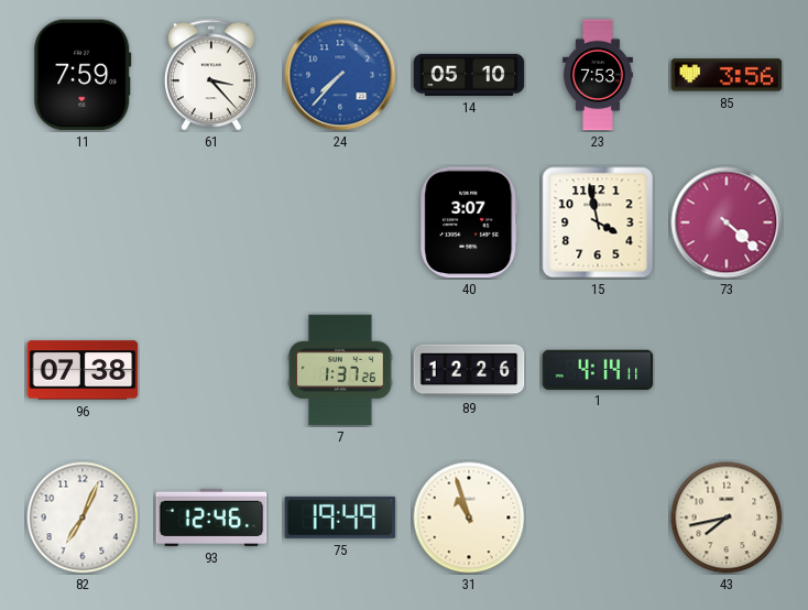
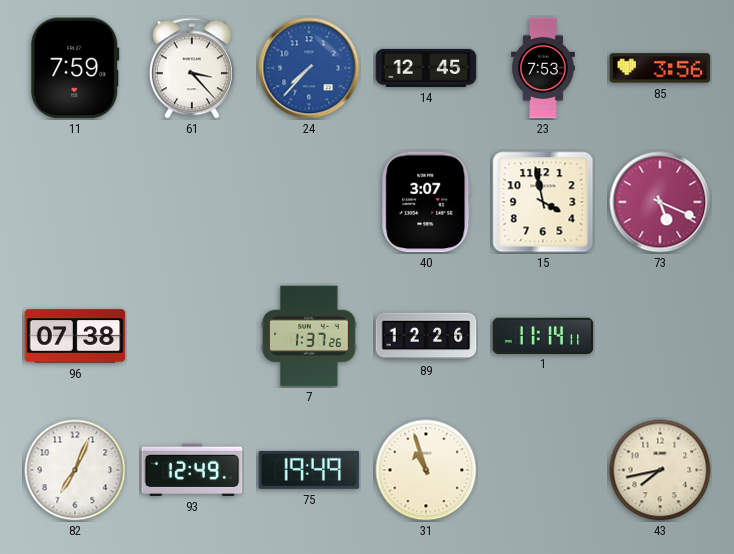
14: 05:10 -> 12:45
73: 4:22 -> 5:19
1: 4:14 -> 11:14
93: 12:46 -> 12:49
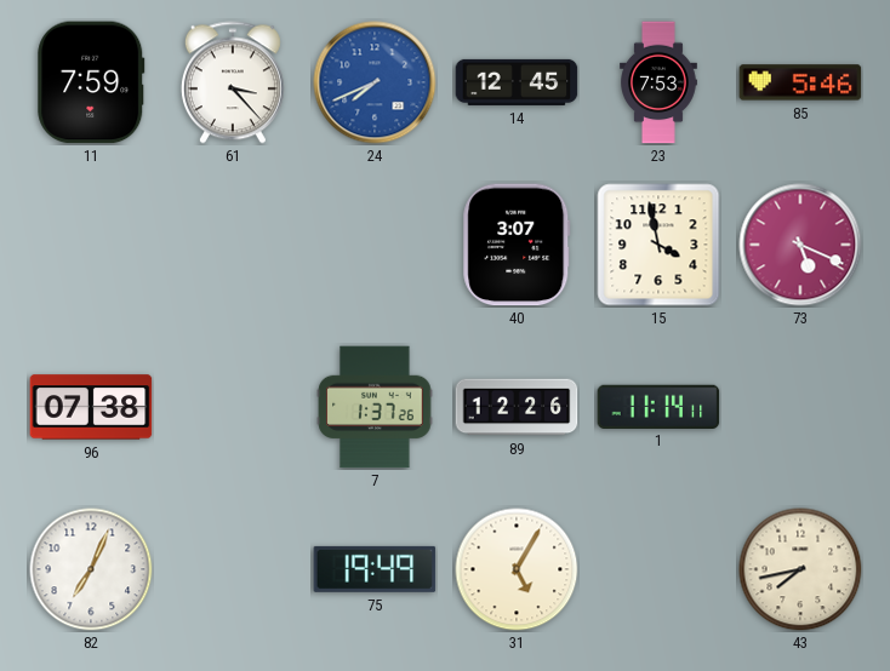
24: 7:37 -> 7:41
85: 3:56 -> 5:46
93: 12:49 -> none
31: 10:57 -> 5:05
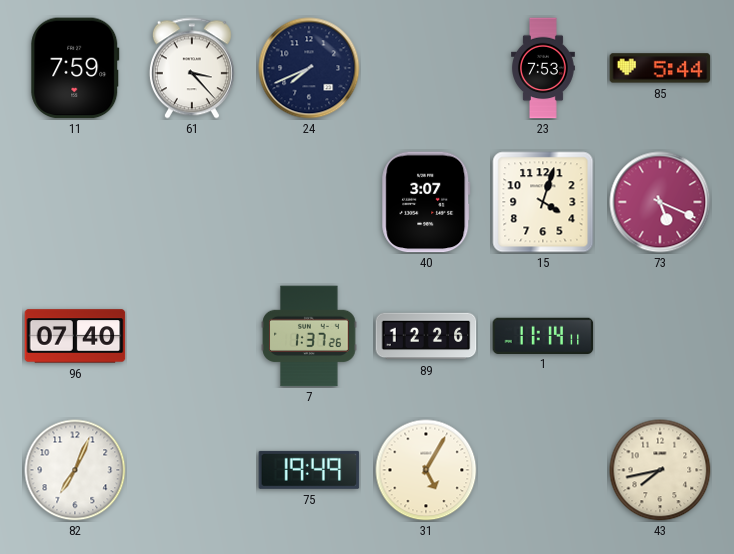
24 dial: blue -> navy
14: 12:45 -> none
85: 5:46 -> 5:44
15: 3:58 -> 4:03
96: 07:38 -> 07:40
